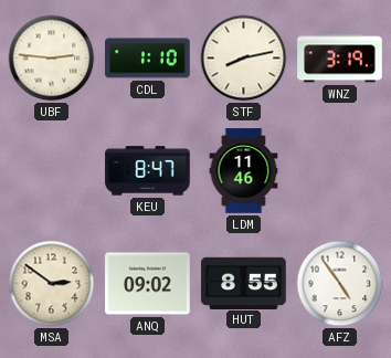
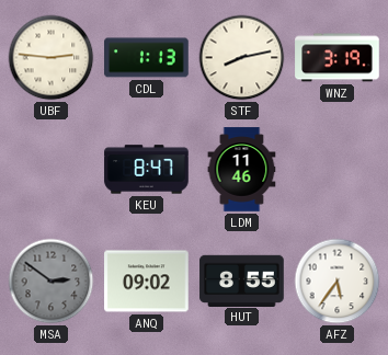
CDL: 1:10 -> 1:13
MSA dial: cream -> grey
AFZ: 4:54 -> 5:36
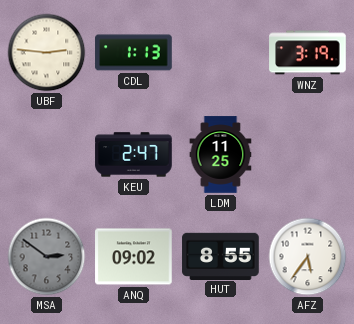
STF: 8:13 -> none
KEU: 8:47 -> 2:47
LDM: 11:46 -> 11:25
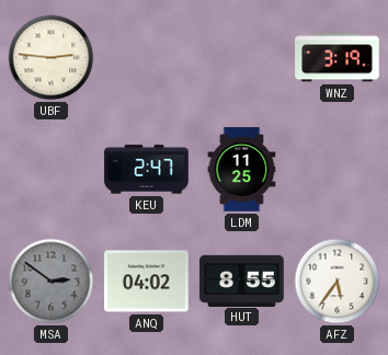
CDL: 1:13 -> none
ANQ: 09:02 -> 04:02
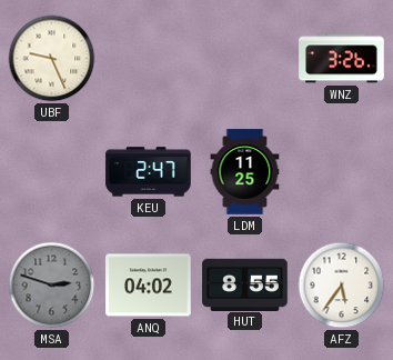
UBF: 2:46 -> 9:26
WNZ: 3:19 -> 3:26
MSA: 2:51 -> 2:48
